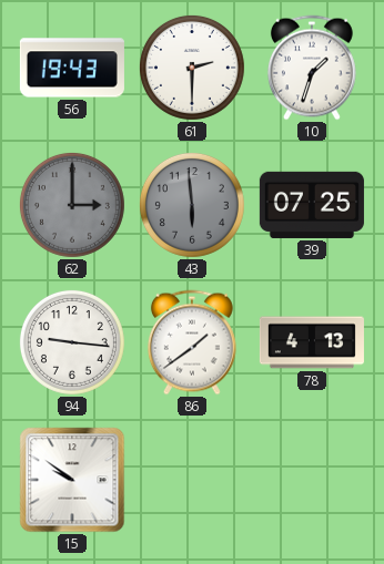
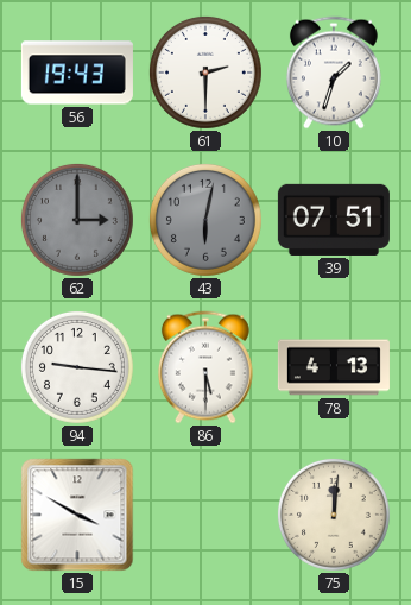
43: 5:59 -> 6:02
39: 07:25 -> 07:51
86: 1:39 -> 5:30
15: 9:51 -> 3:50
75: none -> 12:01
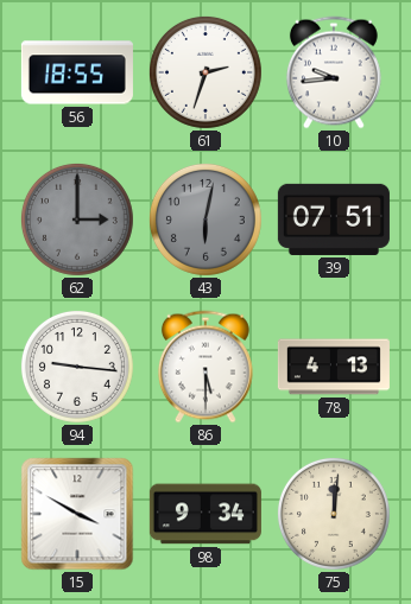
56: 19:43 -> 18:55
61: 2:30 -> 2:33
10: 1:33 -> 9:44
98: none -> 9:34
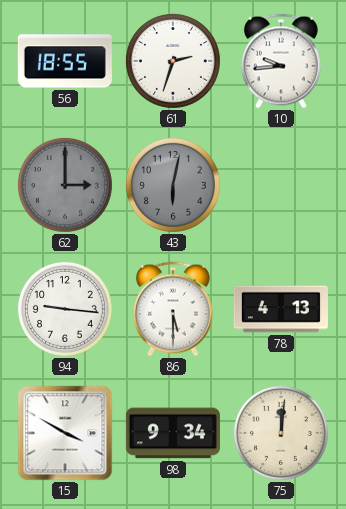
39: 07:51 -> none
